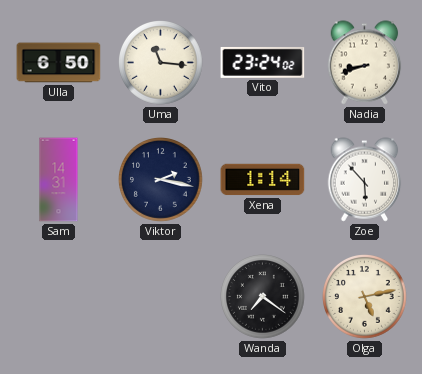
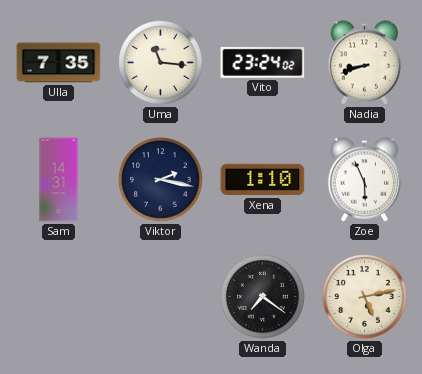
Ulla: 6:50 -> 7:35
Xena: 1:14 -> 1:10
Zoe: 5:53 -> 5:56
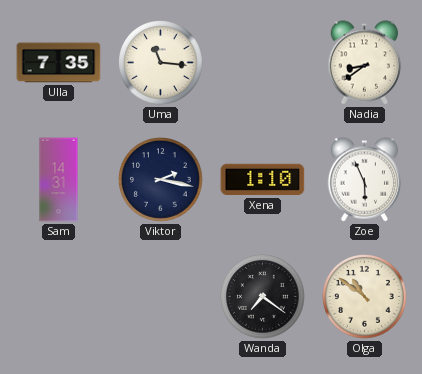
Vito: 23:24 -> none
Nadia: 8:42 -> 8:39
Olga: 5:13 -> 10:51
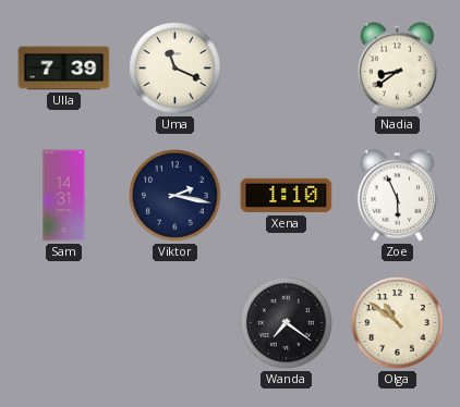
Ulla: 7:35 -> 7:39
Uma: 11:16 -> 11:19
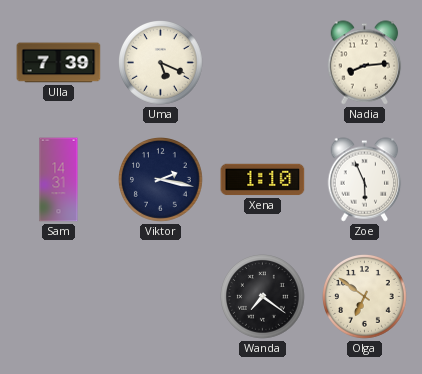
Uma: 11:19 -> 5:19
Nadia: 8:39 -> 8:14
Olga: 10:51 -> 6:51
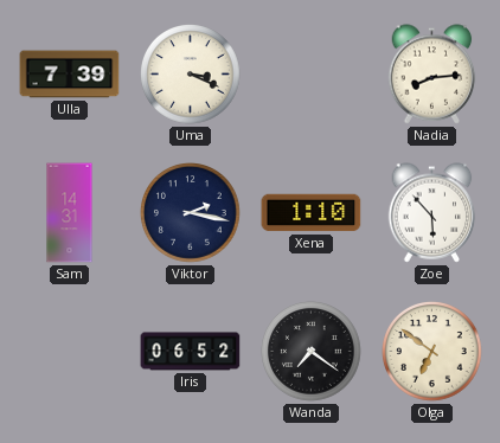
Uma: 5:19 -> 3:19
Zoe: 5:56 -> 5:53
Iris: none -> 06:52
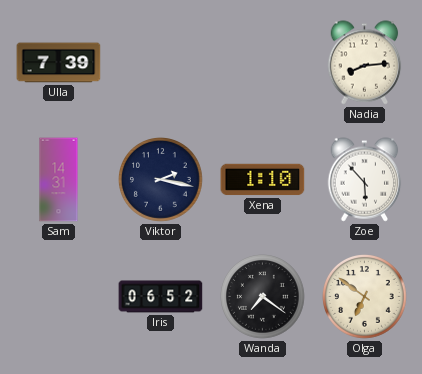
Uma: 3:19 -> none
